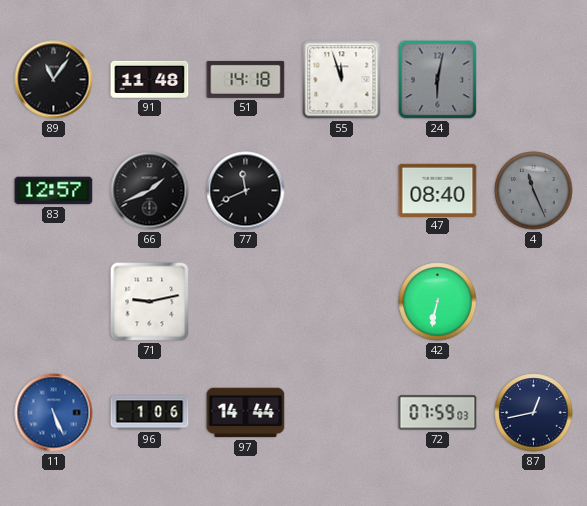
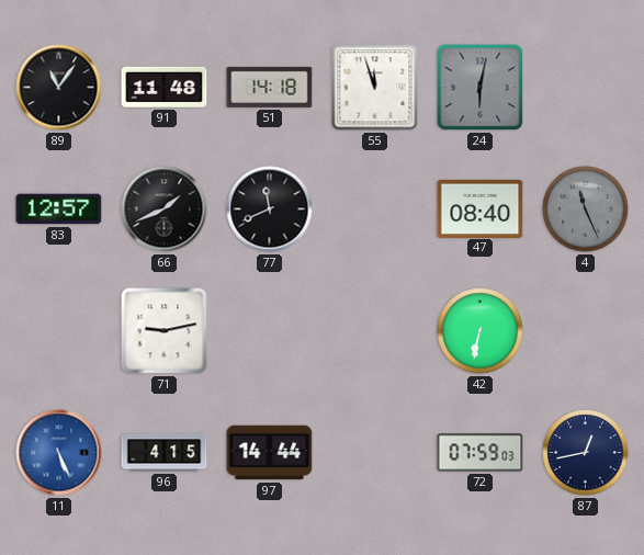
96: 1:06 -> 4:15
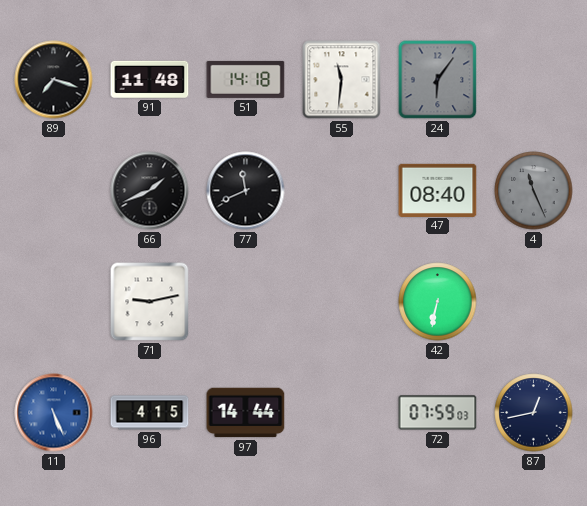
89: 11:06 -> 7:18
55: 11:57 -> 11:31
24: 6:02 -> 6:06
83: 12:57 -> none
